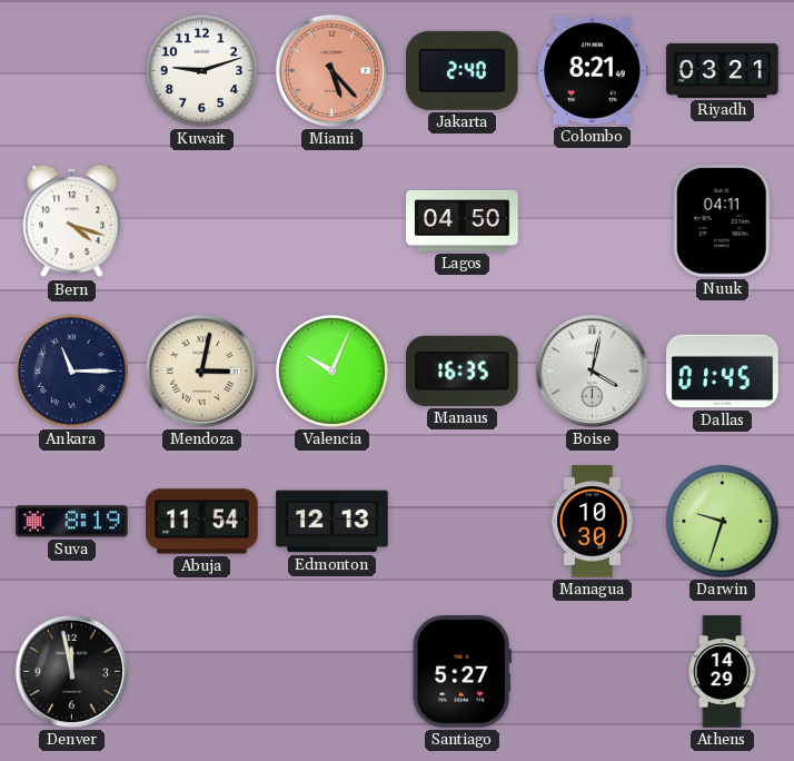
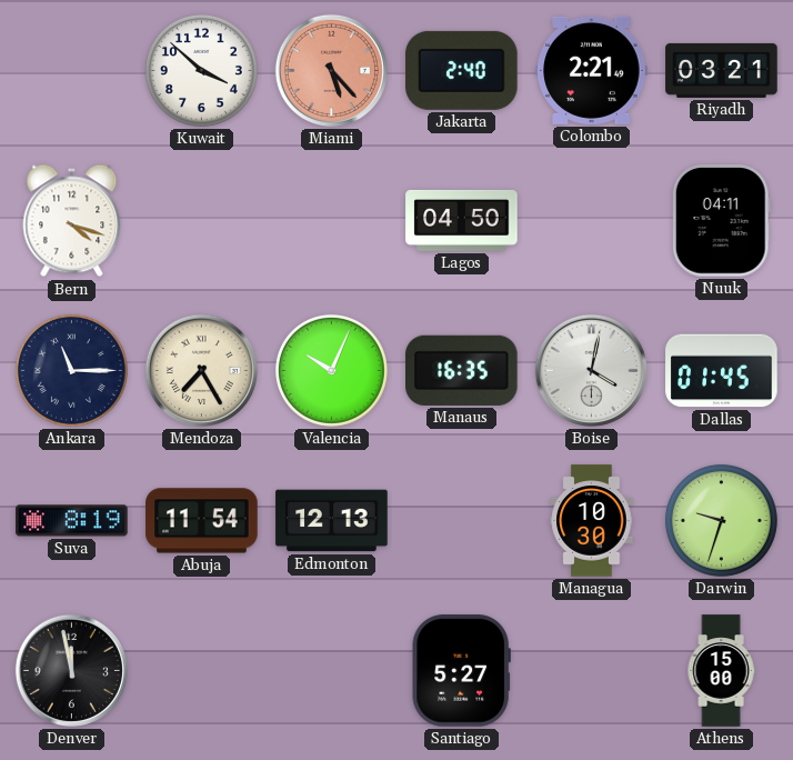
Kuwait: 9:12 -> 3:52
Colombo: 8:21 -> 2:21
Mendoza: 3:02 -> 7:25
Athens: 14:29 -> 15:00
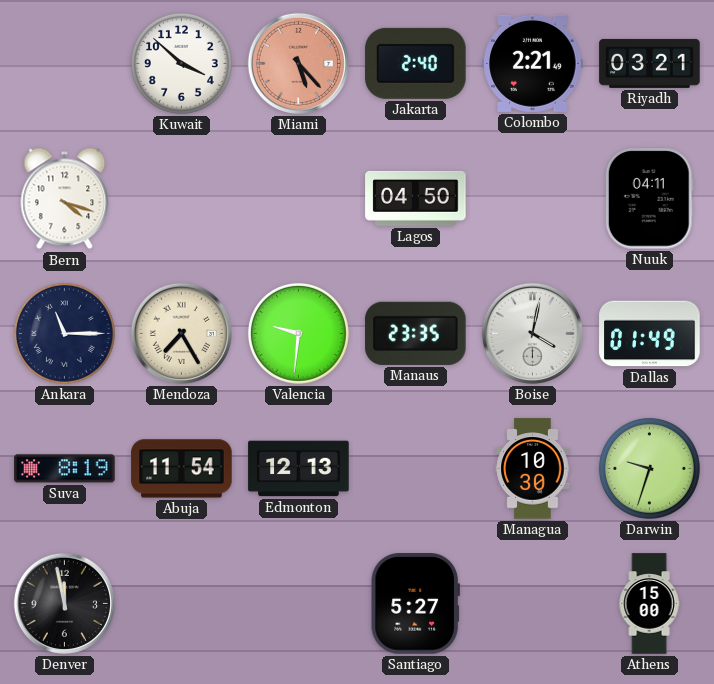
Valencia: 10:04 -> 9:31
Manaus: 16:35 -> 23:35
Dallas: 01:45 -> 01:49
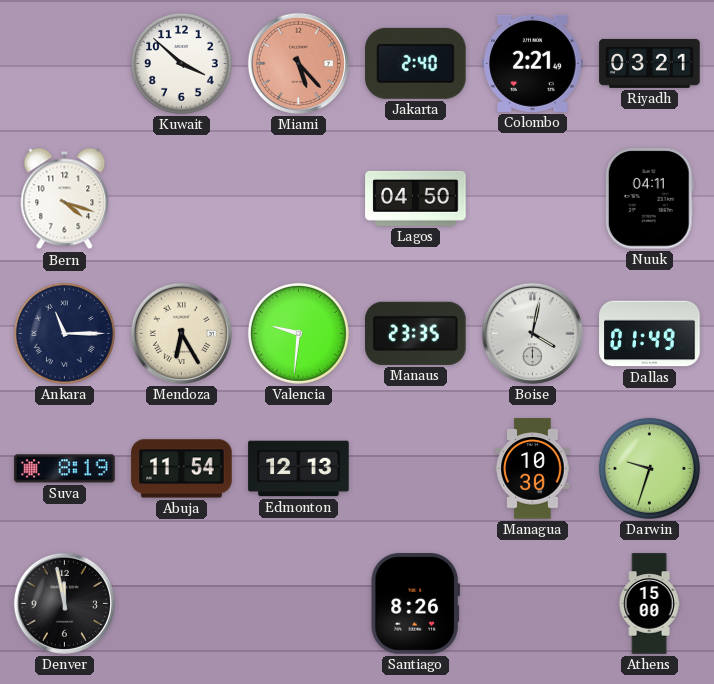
Mendoza: 7:25 -> 6:25
Santiago: 5:27 -> 8:26
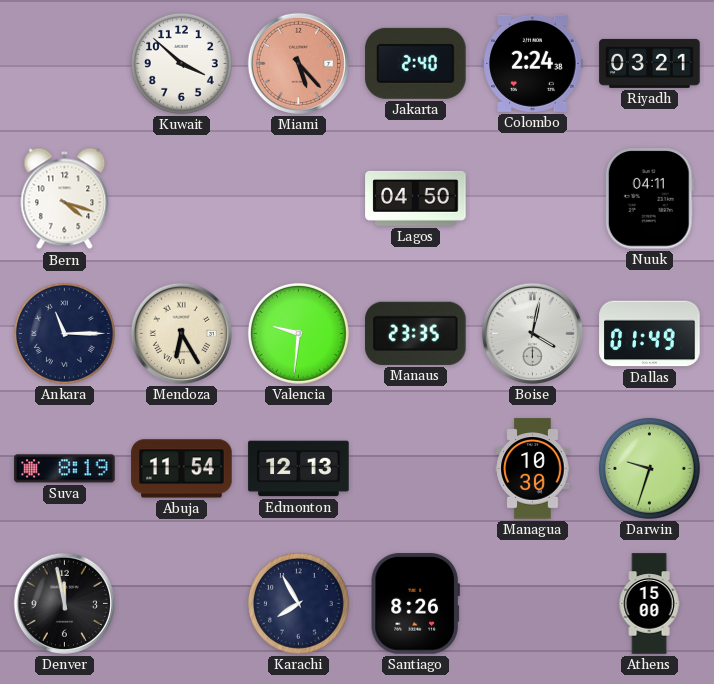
Colombo: 2:21 -> 2:24
Karachi: none -> 7:55
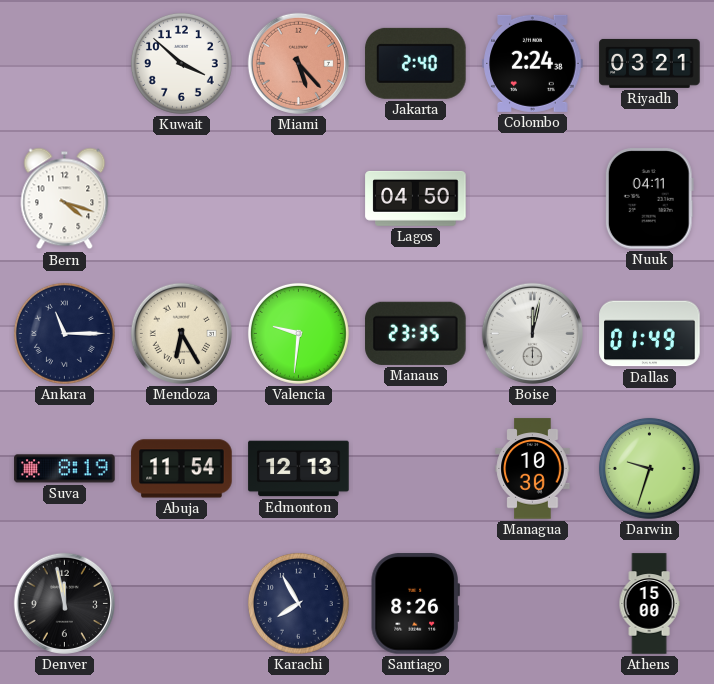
Boise: 4:02 -> 12:02
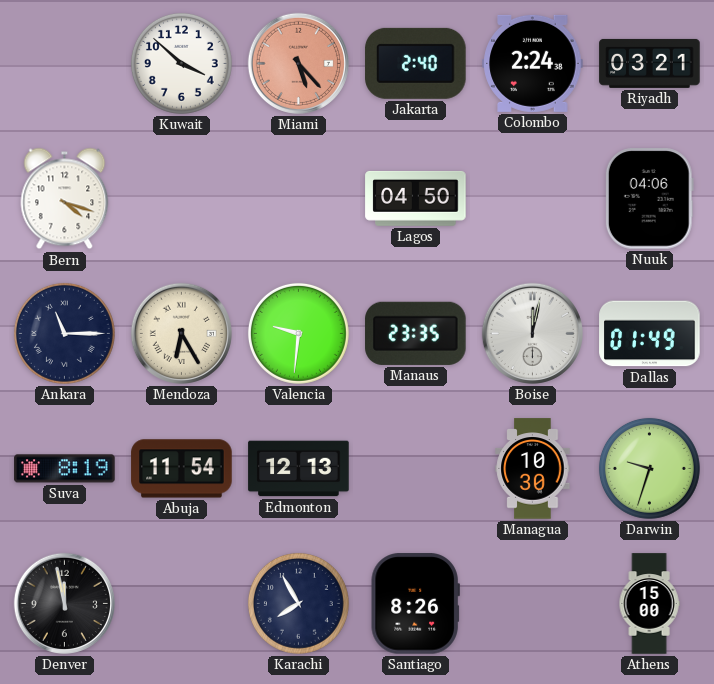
Nuuk: 04:11 -> 04:06
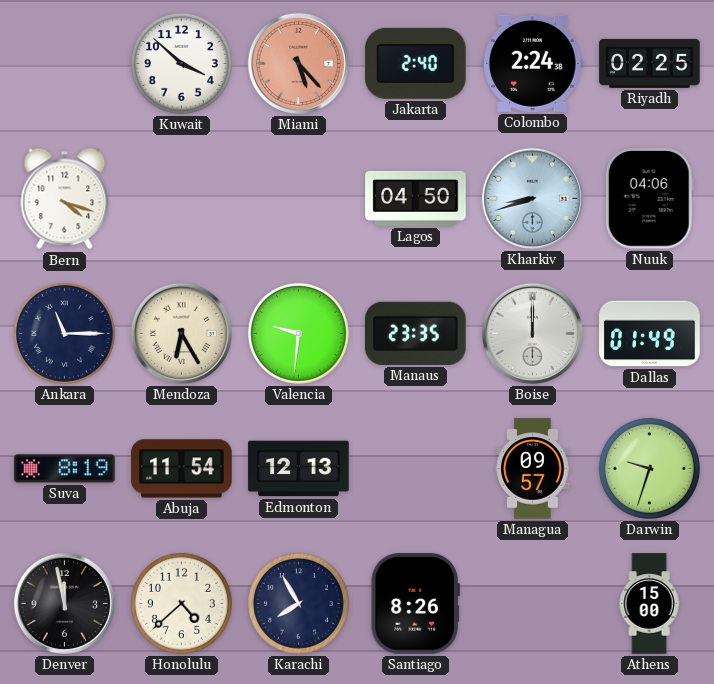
Riyadh: 03:21 -> 02:25
Kharkiv: none -> 8:42
Boise: 12:02 -> 12:00
Managua: 10:30 -> 09:57
Honolulu: none -> 4:38
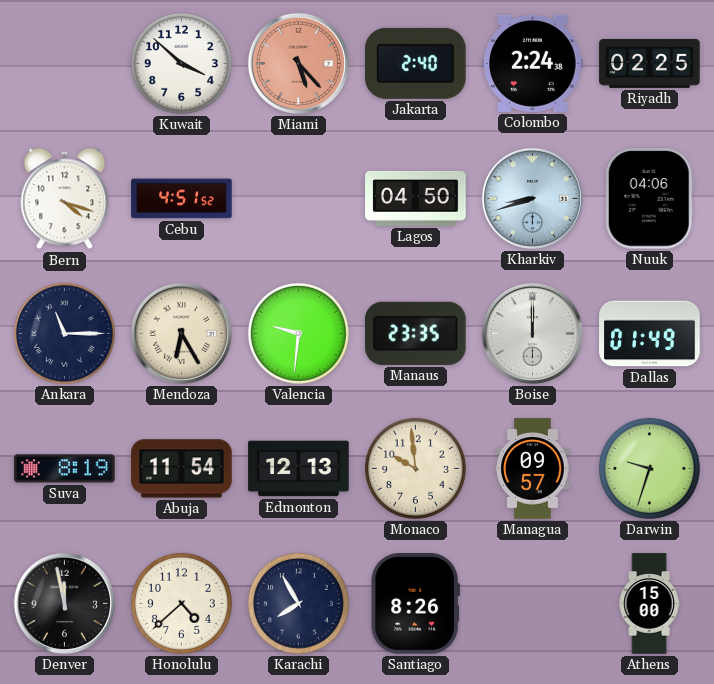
Cebu: none -> 4:51
Monaco: none -> 9:59
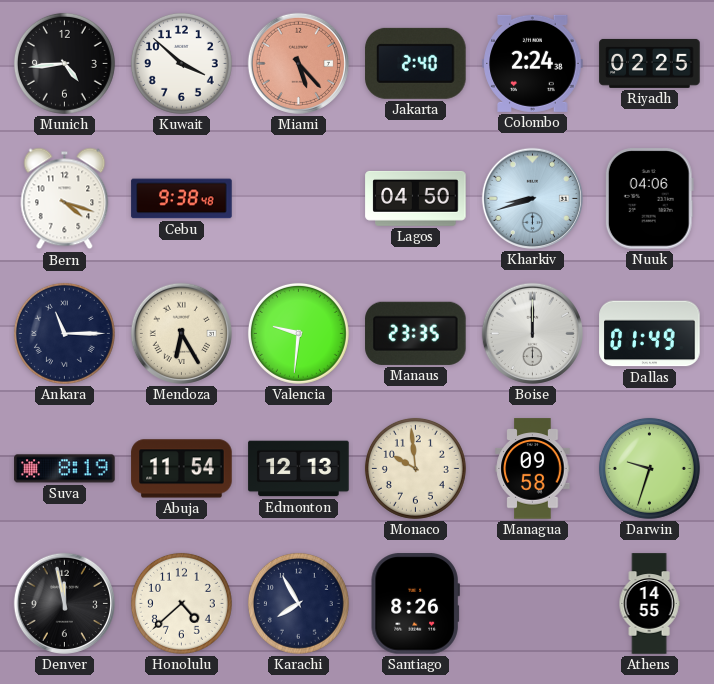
Munich: none -> 4:44
Cebu: 4:51 -> 9:38
Managua: 09:57 -> 09:58
Athens: 15:00 -> 14:55
